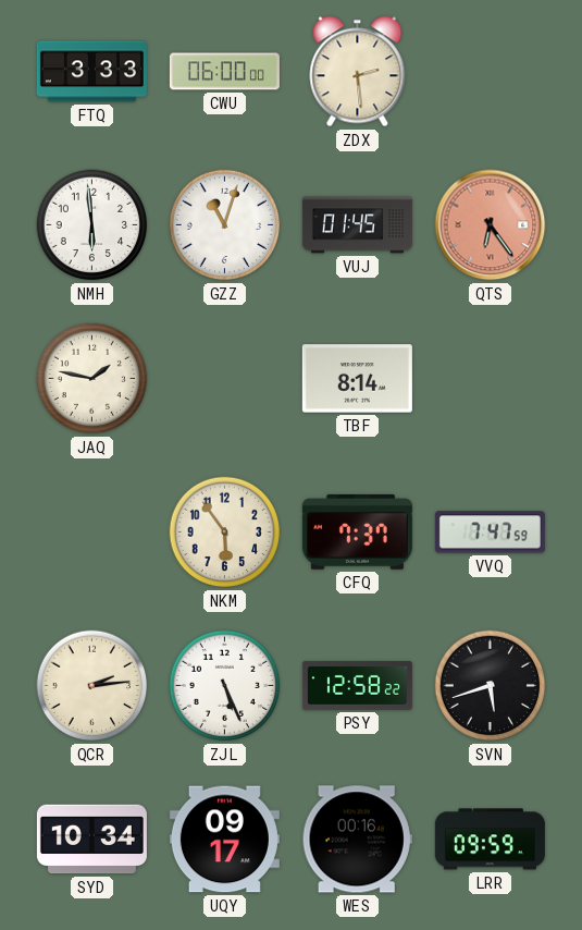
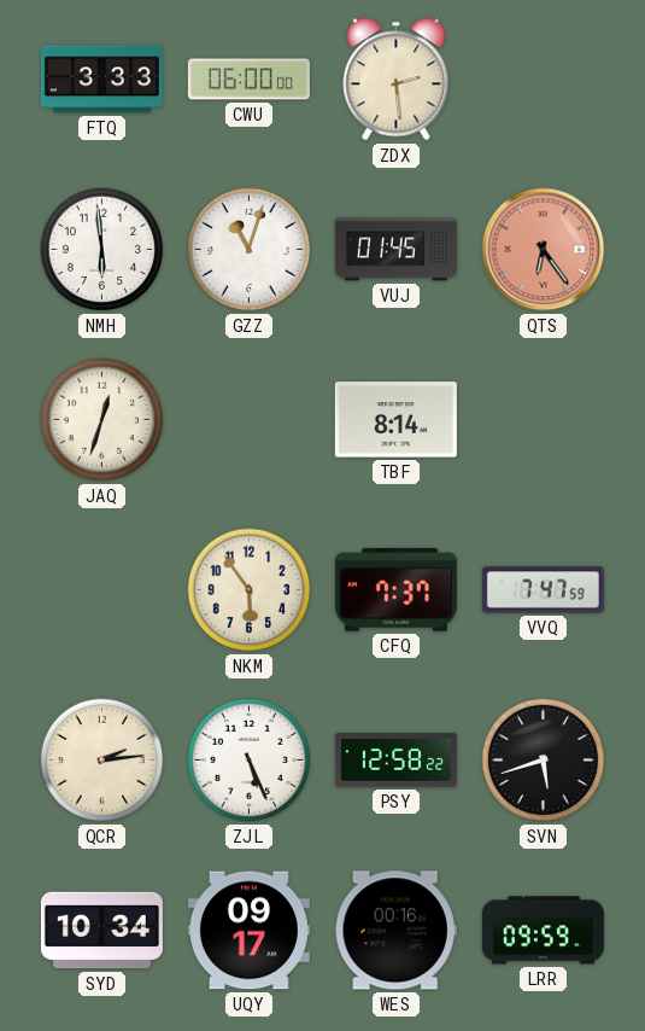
JAQ: 1:47 -> 12:33
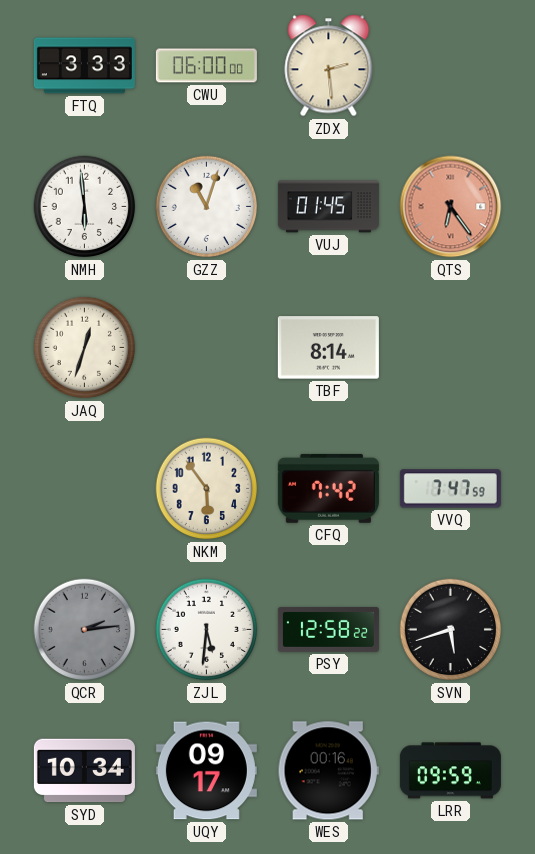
CFQ: 7:37 -> 7:42
QCR dial: cream -> grey
ZJL: 5:26 -> 5:31
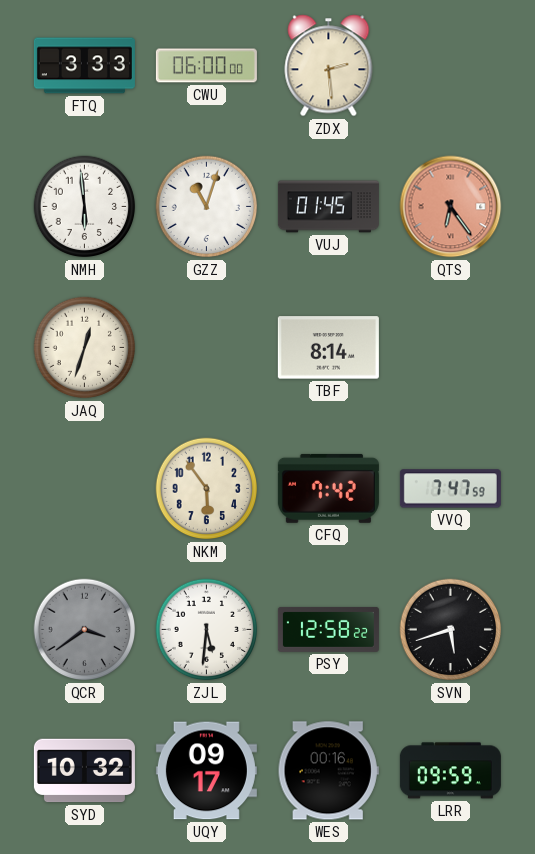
QCR: 2:14 -> 3:39
SYD: 10:34 -> 10:32
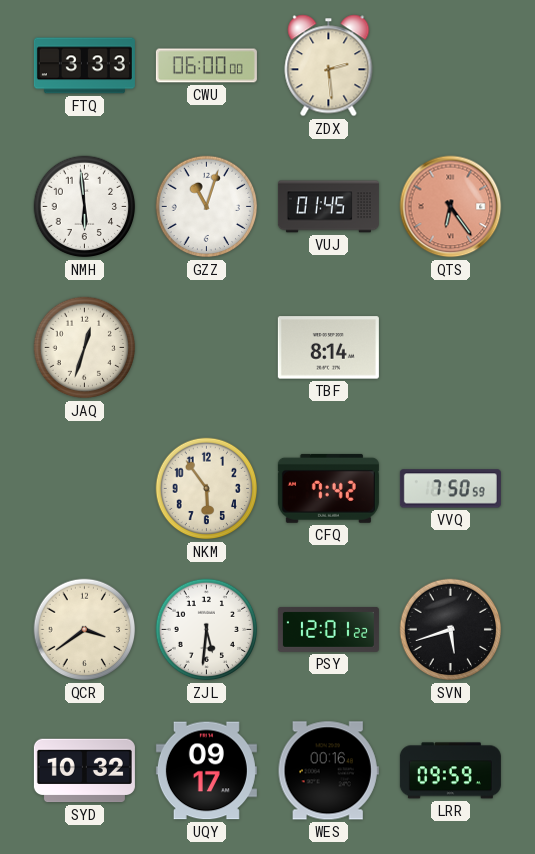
VVQ: 7:47 -> 7:50
QCR dial: grey -> cream
PSY: 12:58 -> 12:01
